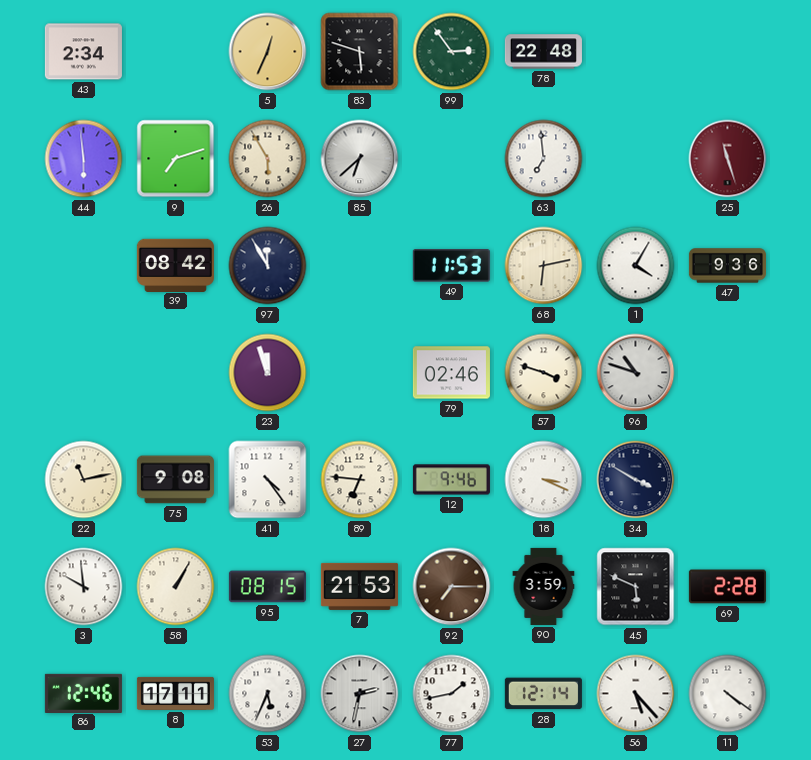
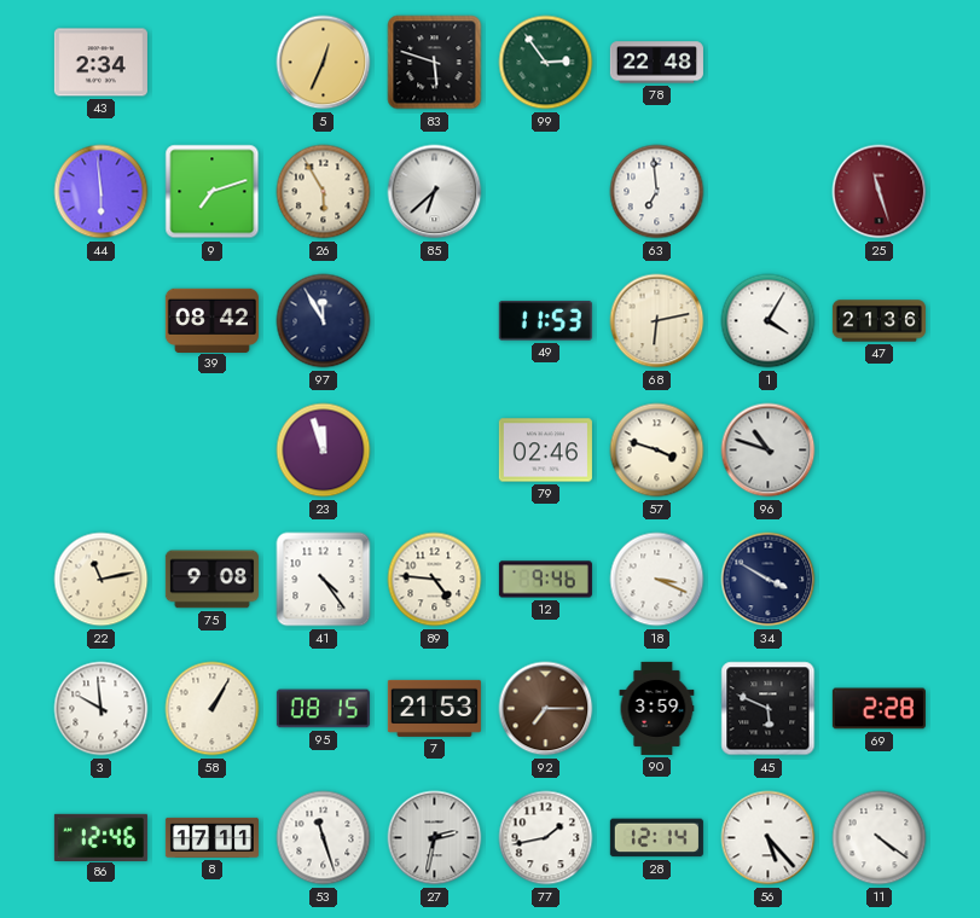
47: 9:36 -> 21:36
89: 6:46 -> 4:46
53: 5:34 -> 11:27
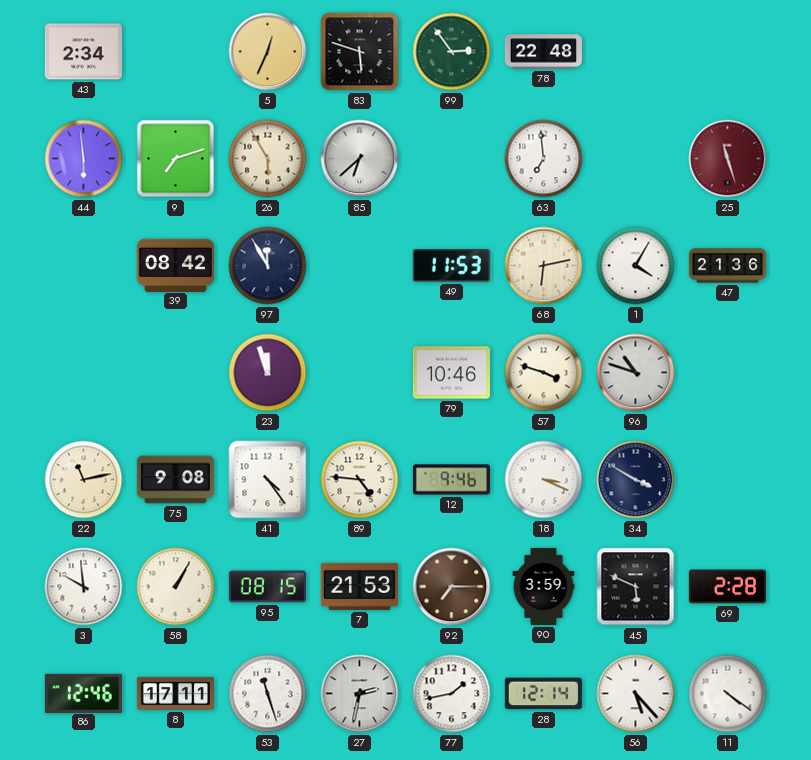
79: 02:46 -> 10:46
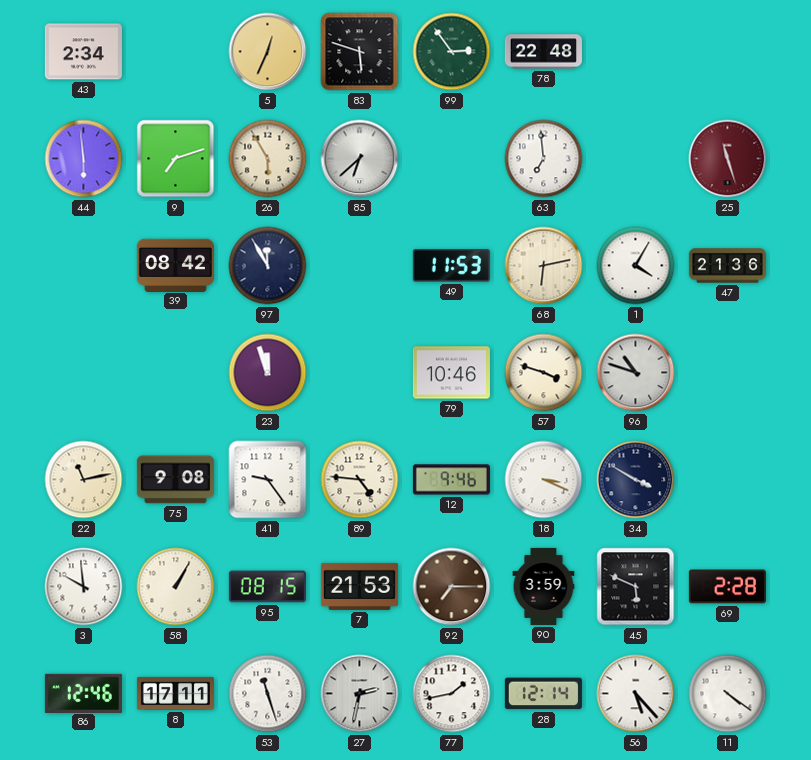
41: 4:24 -> 9:24
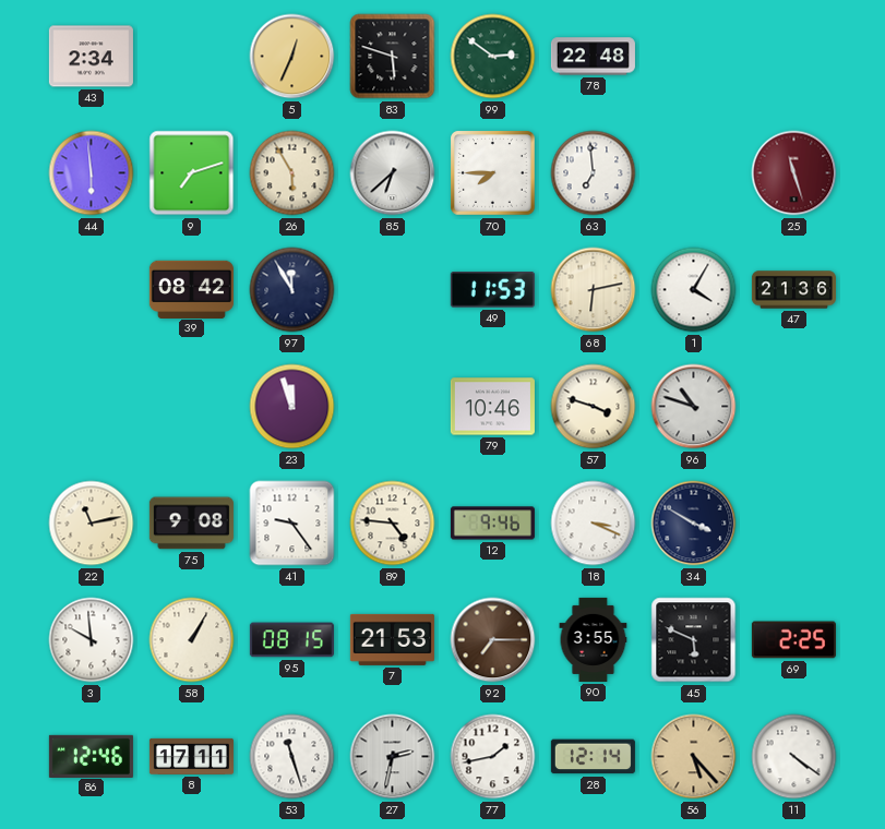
99: 2:54 -> 2:51
70: none -> 7:45
90: 3:59 -> 3:55
69: 2:28 -> 2:25
56 dial: white -> champagne
